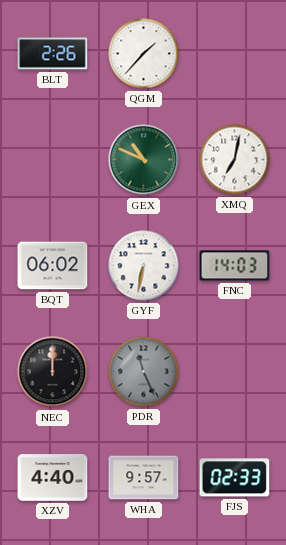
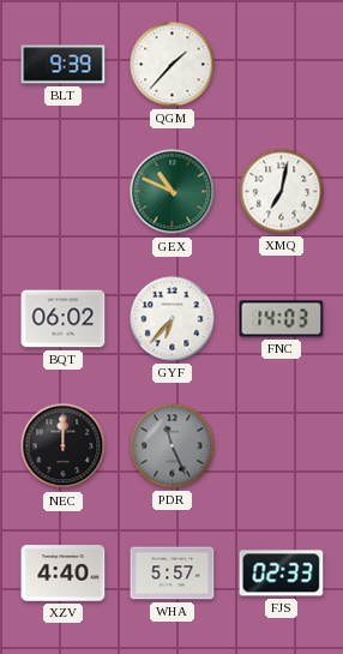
BLT: 2:26 -> 9:39
GYF: 6:32 -> 6:37
WHA: 9:57 -> 5:57
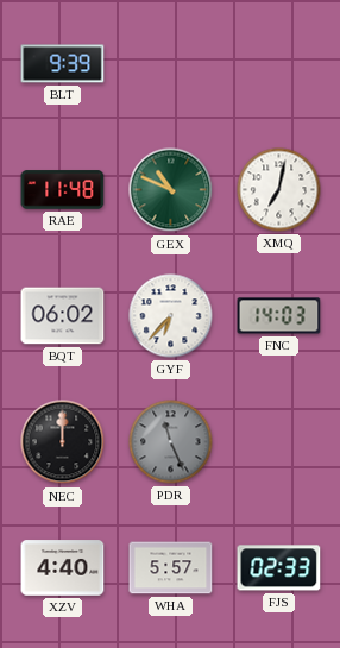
QGM: 1:37 -> none
RAE: none -> 11:48
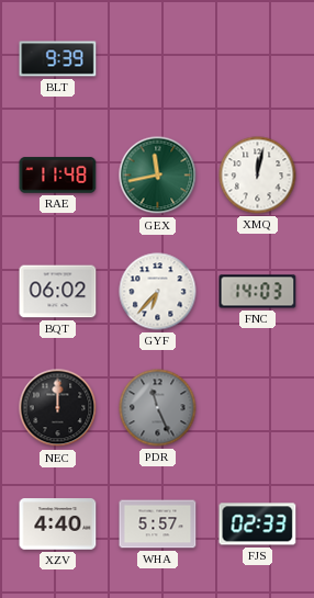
GEX: 10:49 -> 11:43
XMQ: 7:02 -> 12:02
